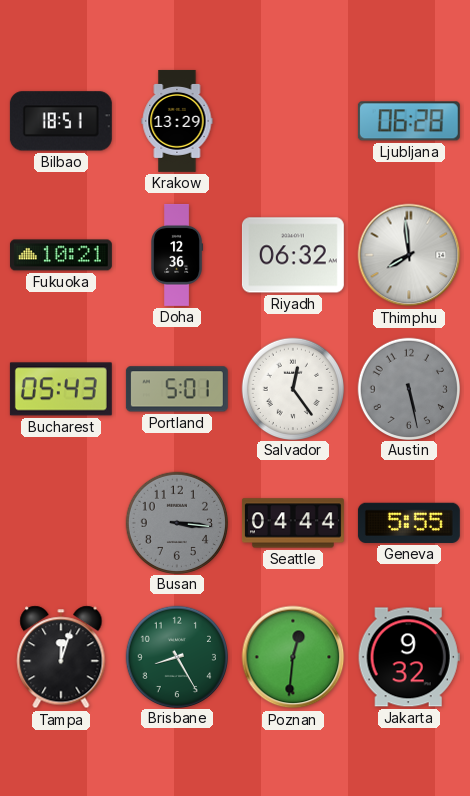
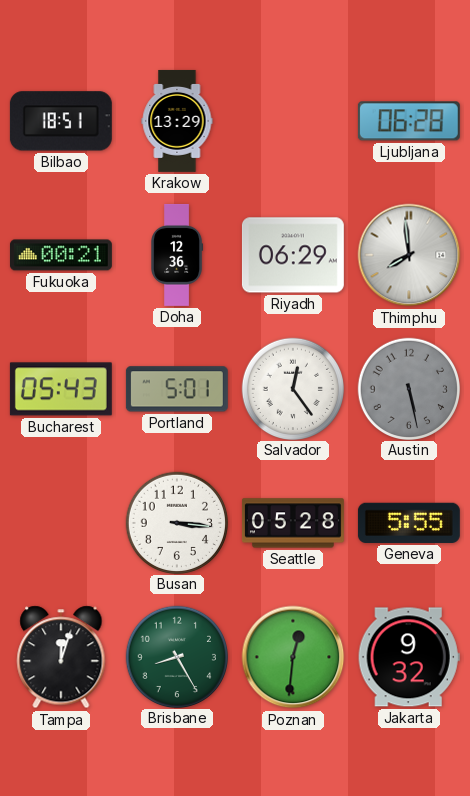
Fukuoka: 10:21 -> 00:21
Riyadh: 06:32 -> 06:29
Busan dial: grey -> white
Seattle: 04:44 -> 05:28
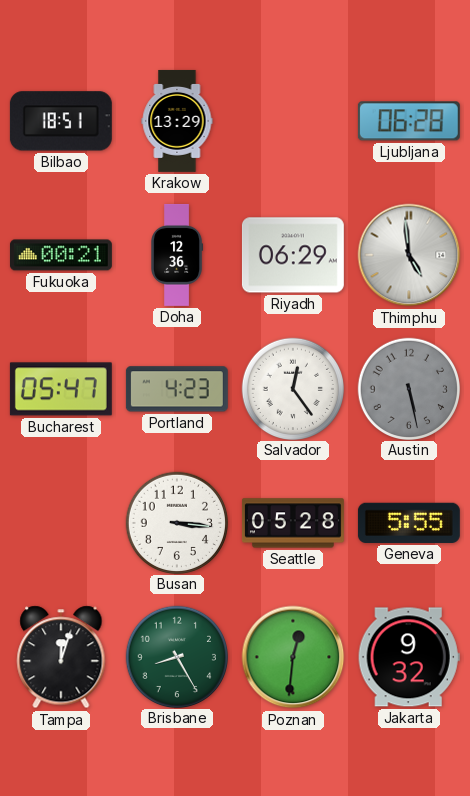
Thimphu: 7:59 -> 4:59
Bucharest: 05:43 -> 05:47
Portland: 5:01 -> 4:23
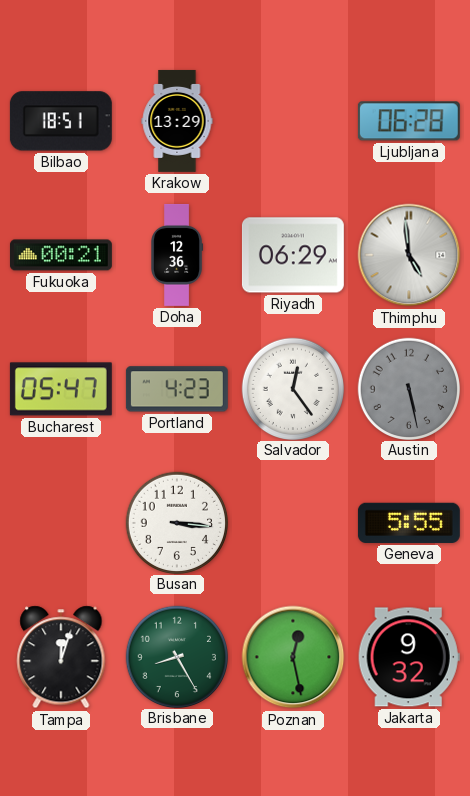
Seattle: 05:28 -> none
Poznan: 12:31 -> 12:28
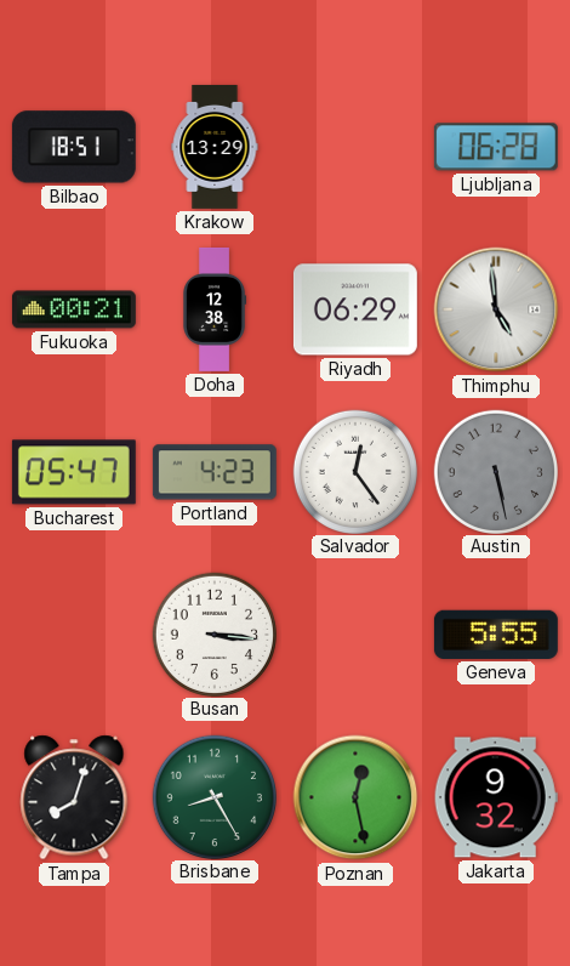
Doha: 12:36 -> 12:38
Tampa: 12:03 -> 8:03
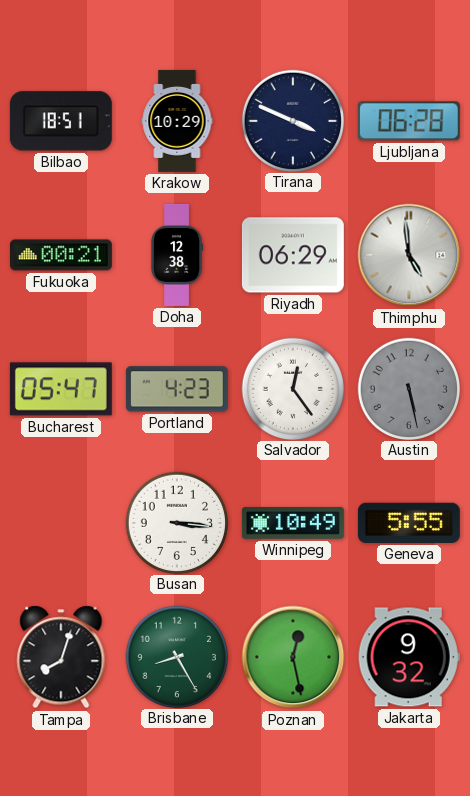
Krakow: 13:29 -> 10:29
Tirana: none -> 3:49
Winnipeg: none -> 10:49
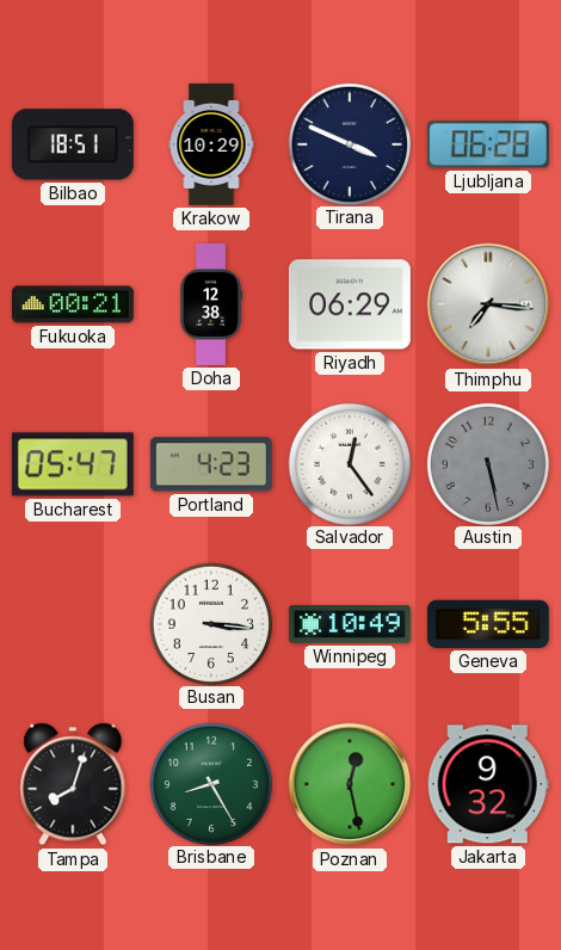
Thimphu: 4:59 -> 7:16
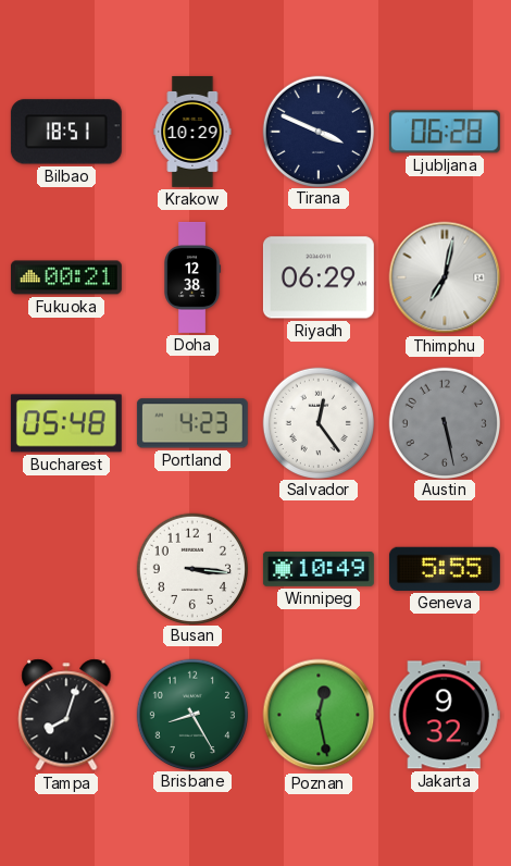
Thimphu: 7:16 -> 7:02
Bucharest: 05:47 -> 05:48
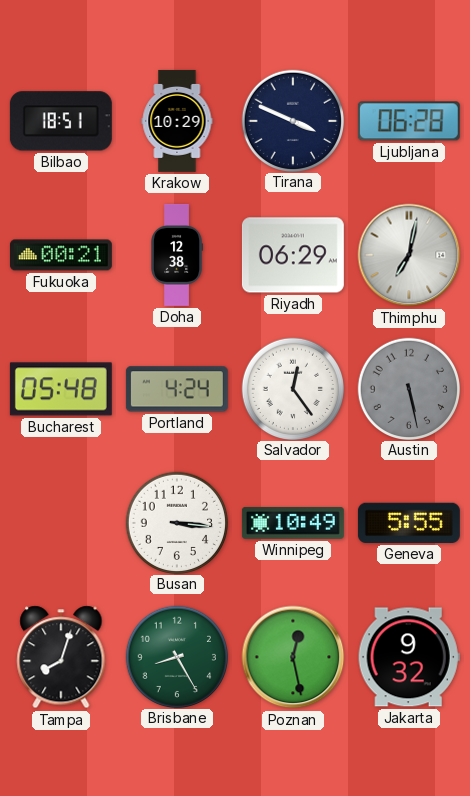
Portland: 4:23 -> 4:24
